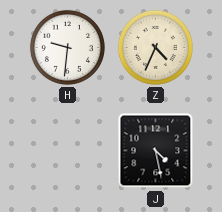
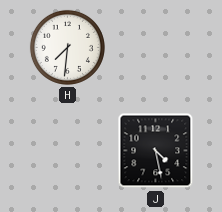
H: 9:31 -> 7:31
Z: 4:34 -> none
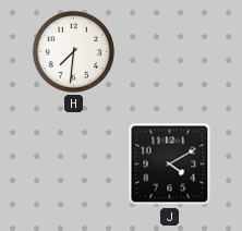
J: 4:28 -> 4:10
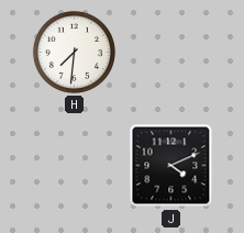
J: 4:10 -> 4:11
